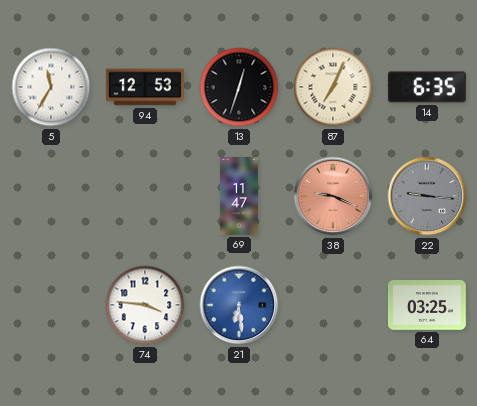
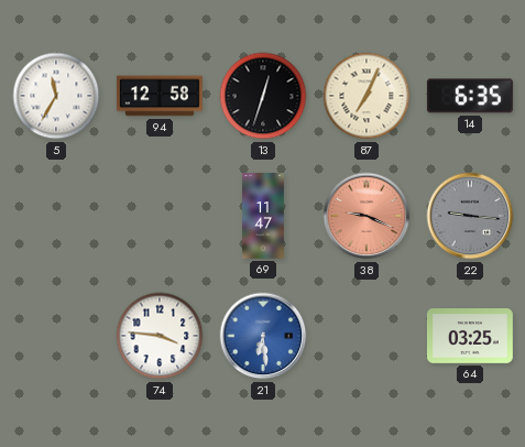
94: 12:53 -> 12:58
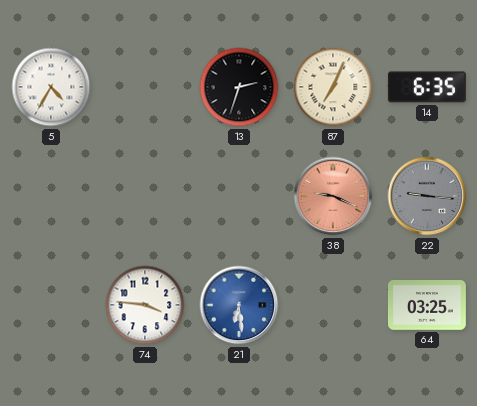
5: 11:35 -> 4:35
94: 12:58 -> none
13: 12:33 -> 2:33
69: 11:47 -> none
